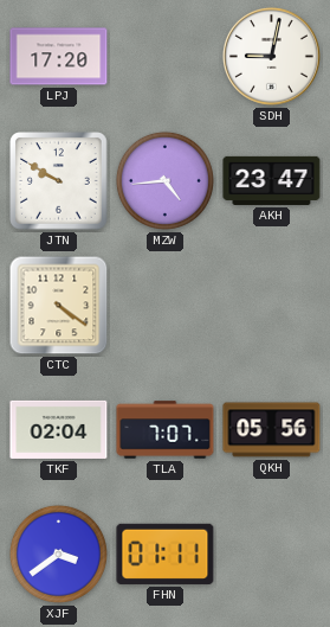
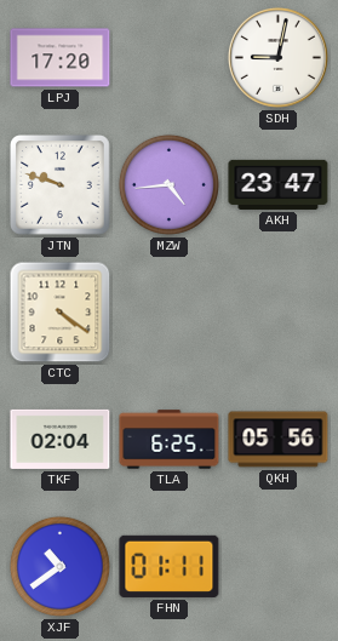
JTN: 9:50 -> 9:48
TLA: 7:07 -> 6:25
XJF: 3:39 -> 10:39
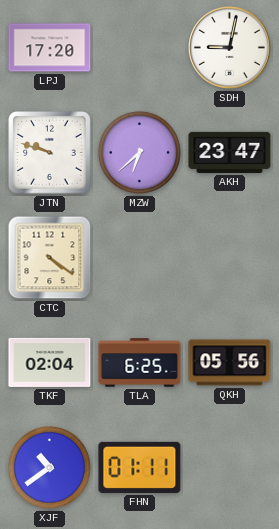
MZW: 4:44 -> 6:38
